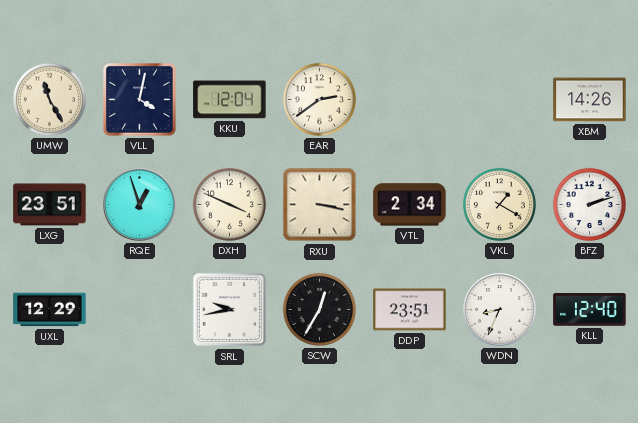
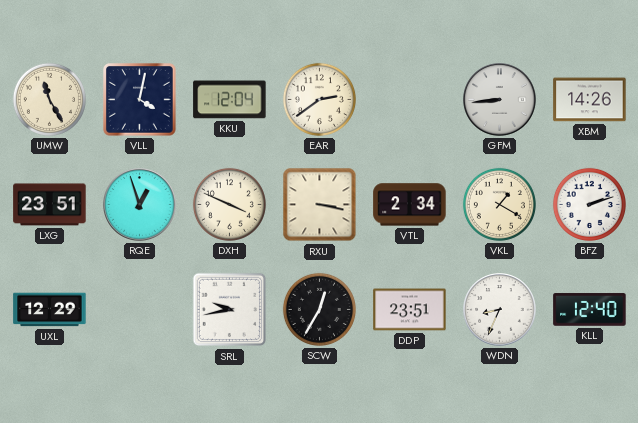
GFM: none -> 8:44
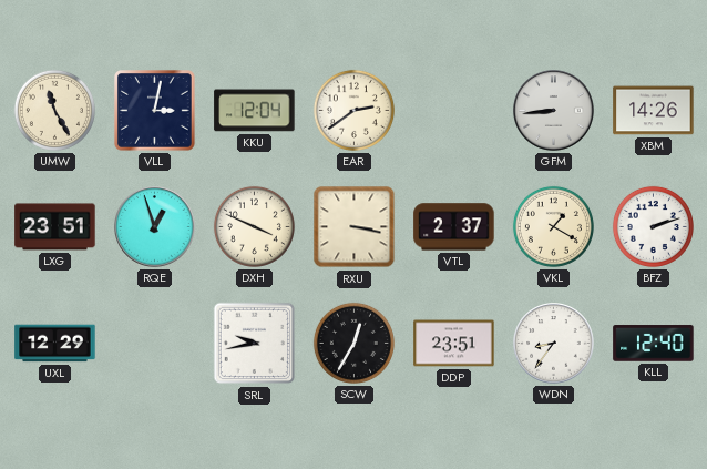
VLL: 4:02 -> 3:02
VTL: 2:34 -> 2:37
WDN: 8:34 -> 8:36
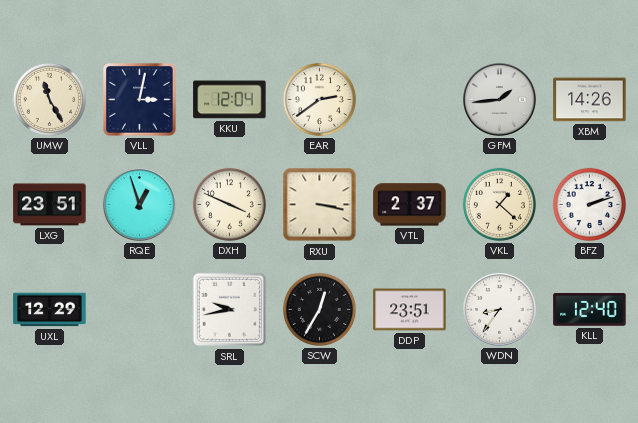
GFM: 8:44 -> 1:44
VKL: 1:20 -> 1:22
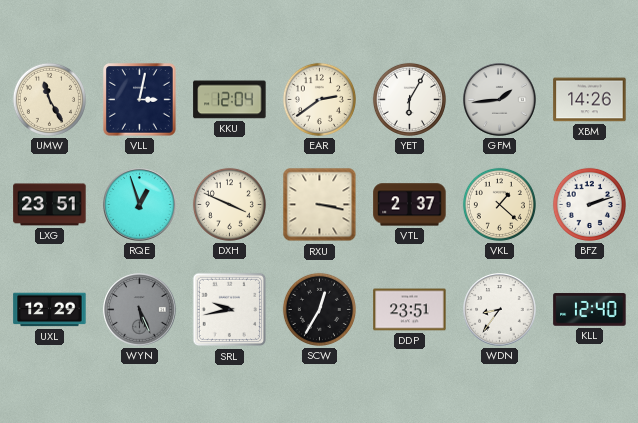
YET: none -> 6:05
WYN: none -> 5:26
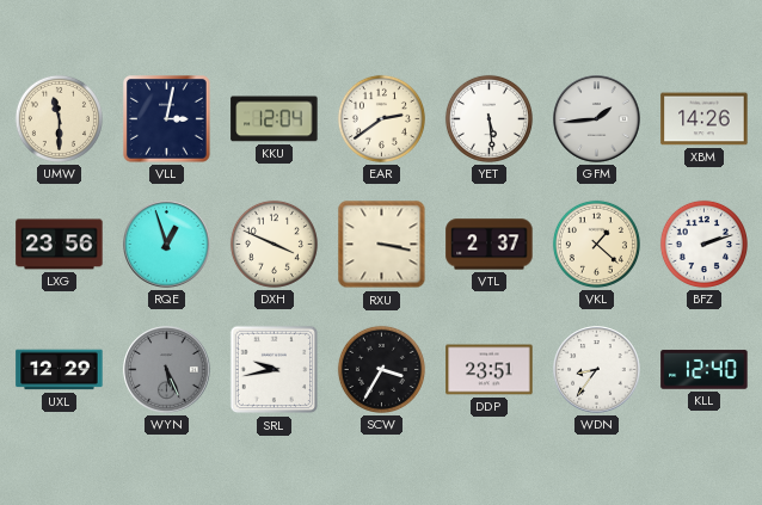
UMW: 11:25 -> 11:30
YET: 6:05 -> 5:29
LXG: 23:51 -> 23:56
SCW: 12:35 -> 3:35
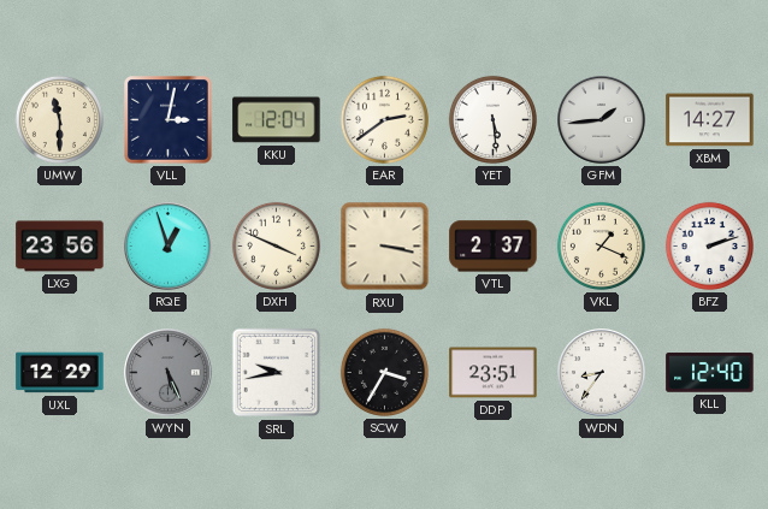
XBM: 14:26 -> 14:27
VKL: 1:22 -> 1:19
